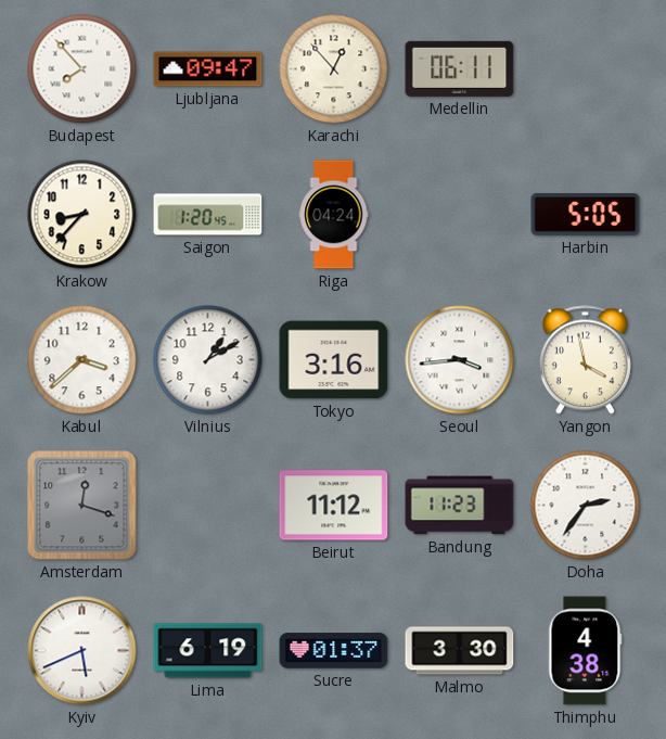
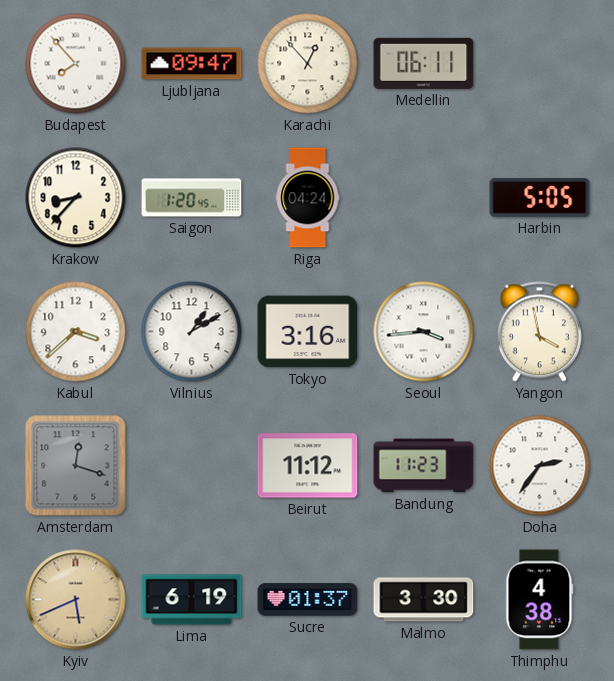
Kyiv dial: white -> champagne
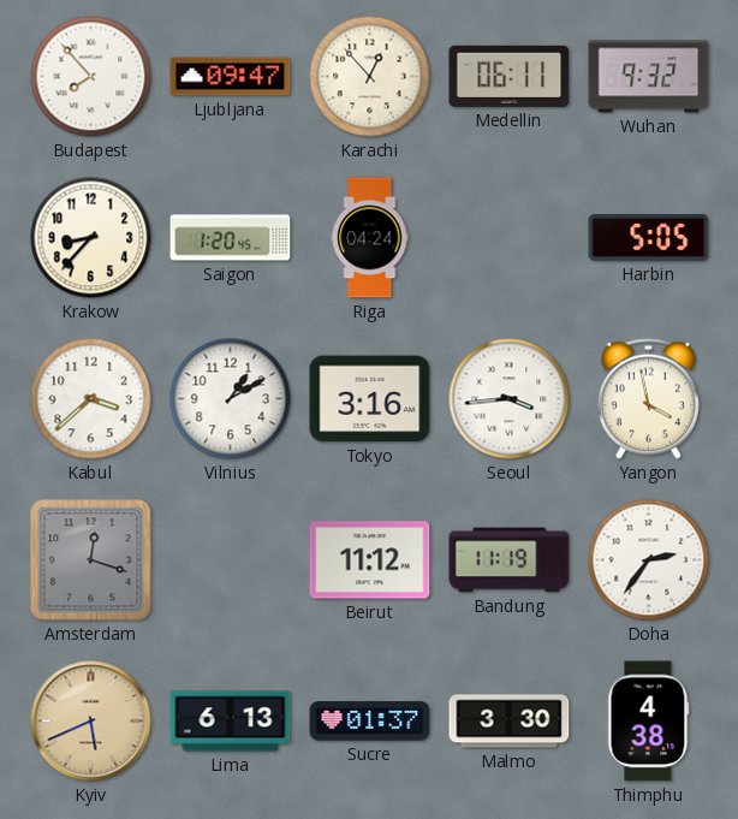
Wuhan: none -> 9:32
Bandung: 11:23 -> 11:19
Lima: 6:19 -> 6:13
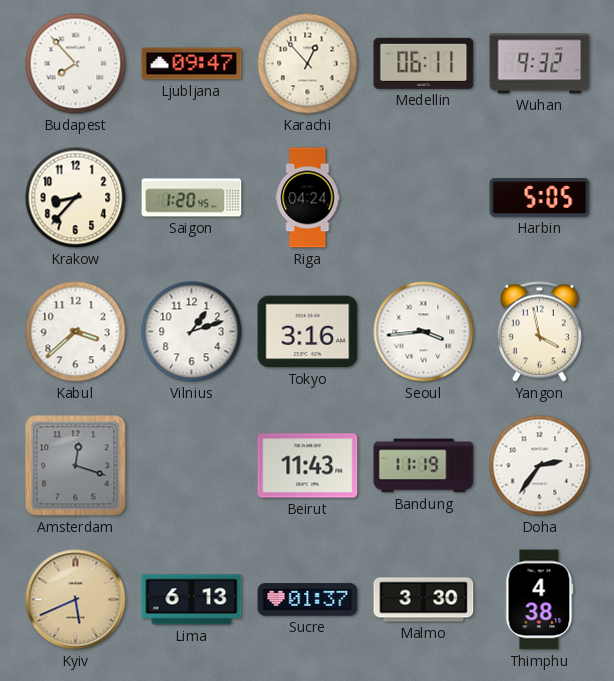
Vilnius: 1:10 -> 1:12
Beirut: 11:12 -> 11:43
